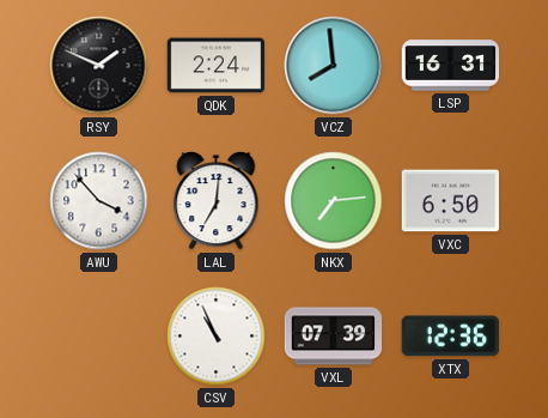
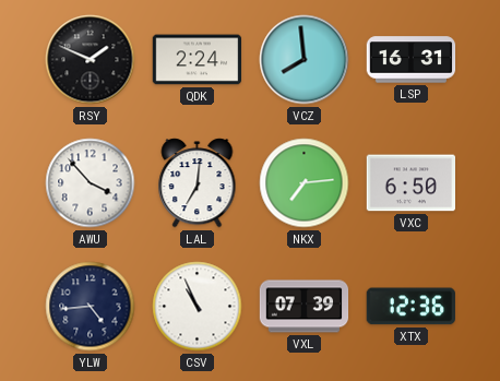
YLW: none -> 4:44
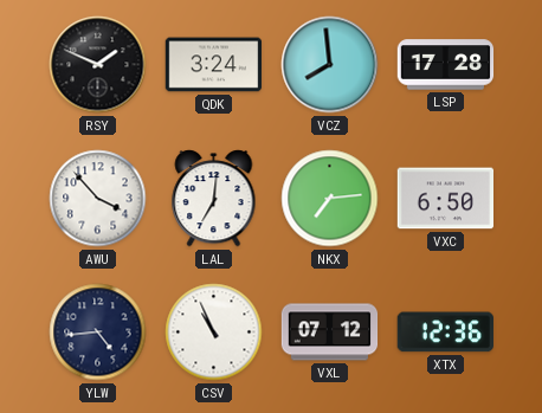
QDK: 2:24 -> 3:24
LSP: 16:31 -> 17:28
VXL: 07:39 -> 07:12
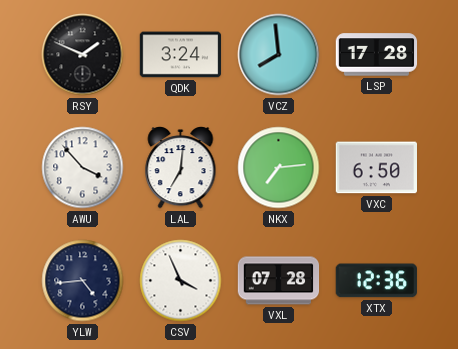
CSV: 10:56 -> 3:56
VXL: 07:12 -> 07:28
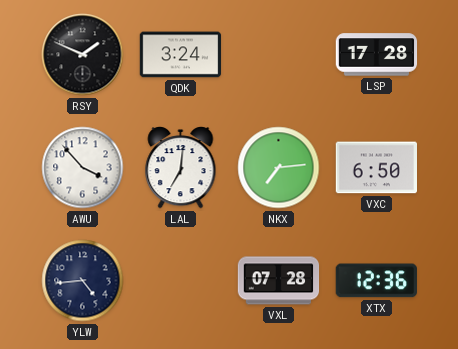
VCZ: 7:59 -> none
CSV: 3:56 -> none
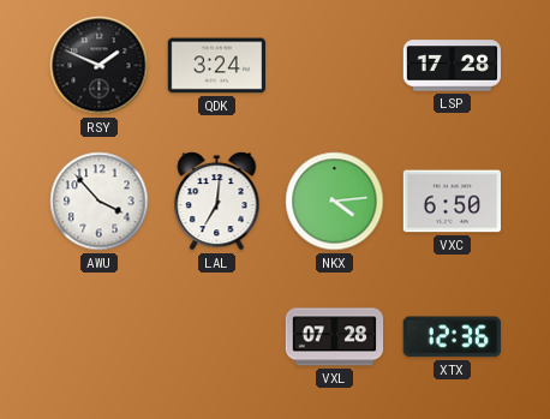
NKX: 7:14 -> 4:14
YLW: 4:44 -> none
